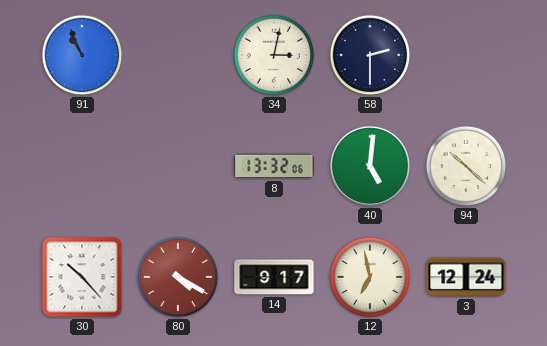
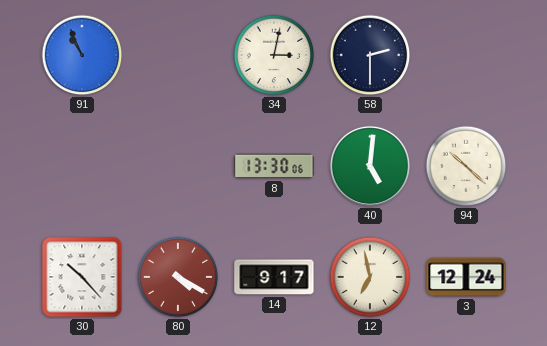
8: 13:32 -> 13:30
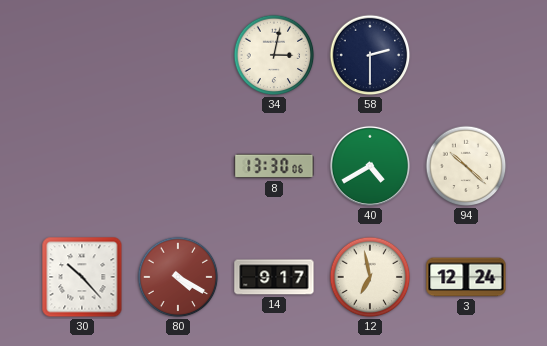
91: 10:56 -> none
40: 5:01 -> 4:40
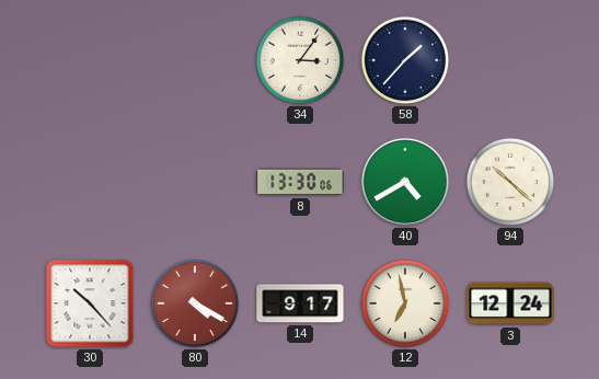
34: 3:02 -> 3:06
58: 2:30 -> 1:37
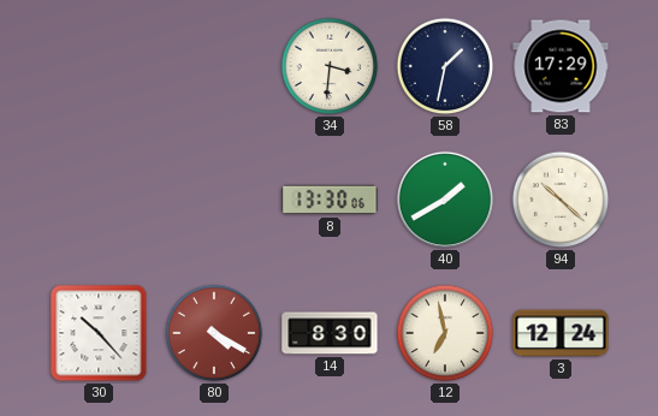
34: 3:06 -> 3:31
58: 1:37 -> 1:32
83: none -> 17:29
40: 4:40 -> 1:40
14: 9:17 -> 8:30
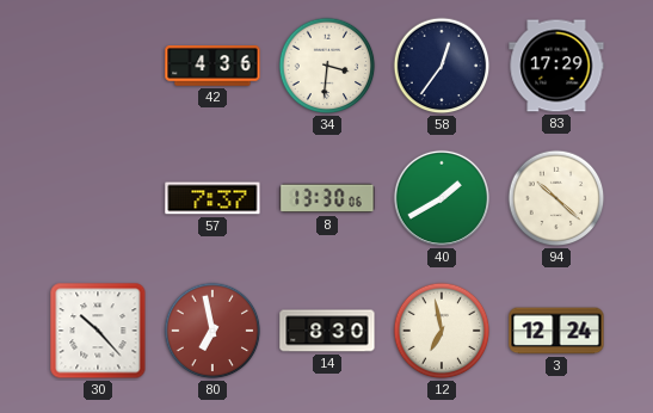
42: none -> 4:36
58: 1:32 -> 12:36
57: none -> 7:37
80: 4:20 -> 6:58
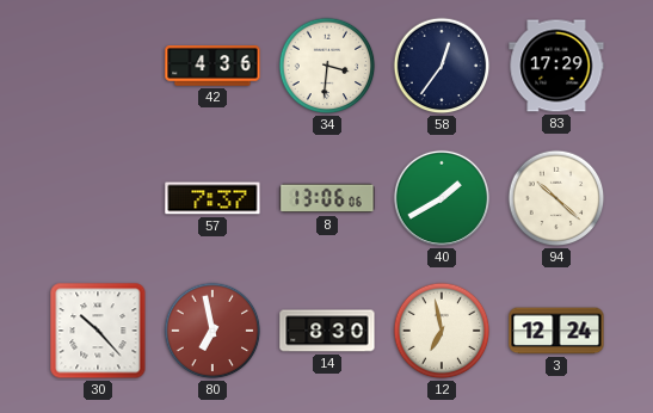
8: 13:30 -> 13:06
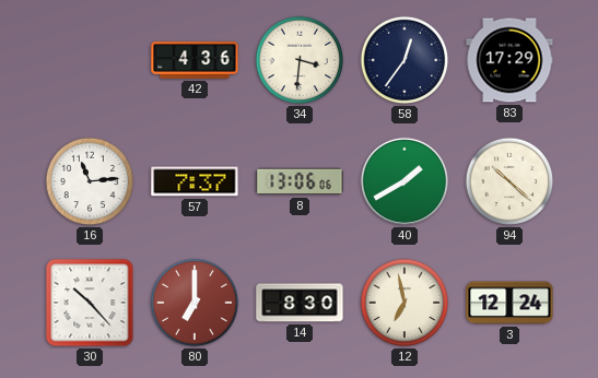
16: none -> 11:14
80: 6:58 -> 7:00
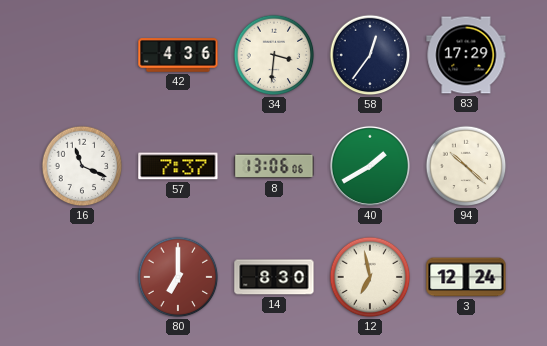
16: 11:14 -> 11:19
30: 10:23 -> none
